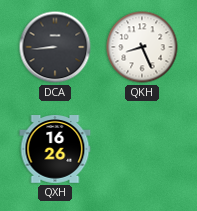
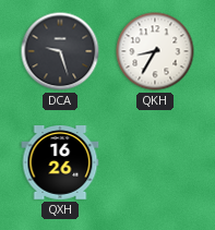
DCA: 8:44 -> 9:27
QKH: 8:26 -> 8:35
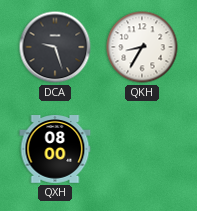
QXH: 16:26 -> 08:00
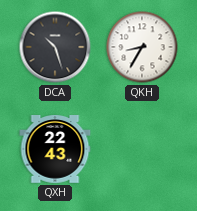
DCA: 9:27 -> 10:27
QXH: 08:00 -> 22:43
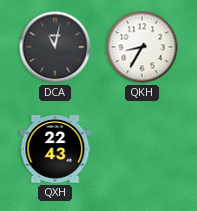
DCA: 10:27 -> 11:02
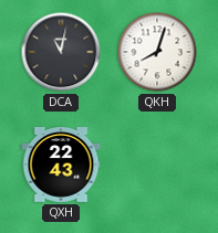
QKH: 8:35 -> 8:03
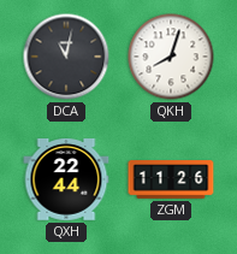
QXH: 22:43 -> 22:44
ZGM: none -> 11:26
